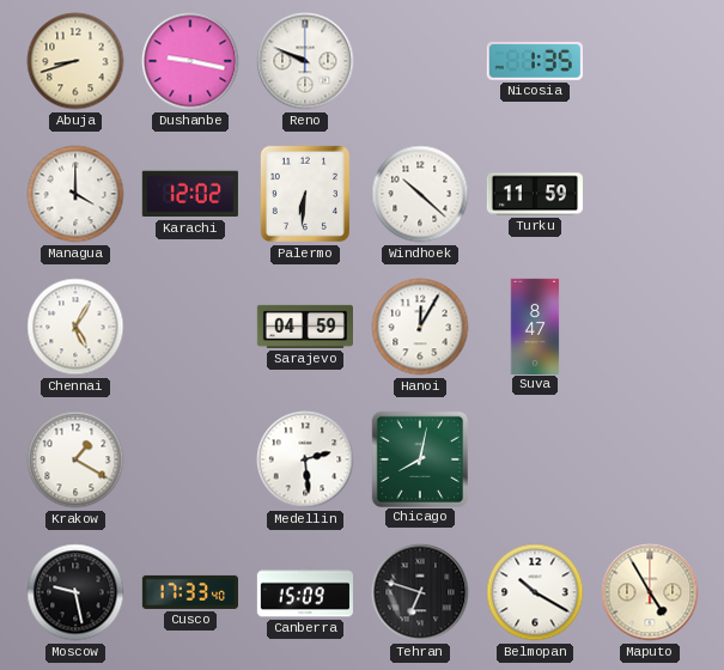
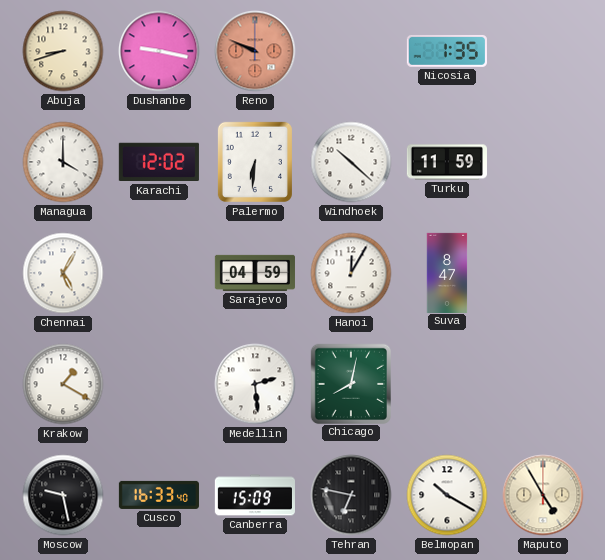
Reno dial: white -> salmon
Cusco: 17:33 -> 16:33
Tehran: 6:48 -> 6:47
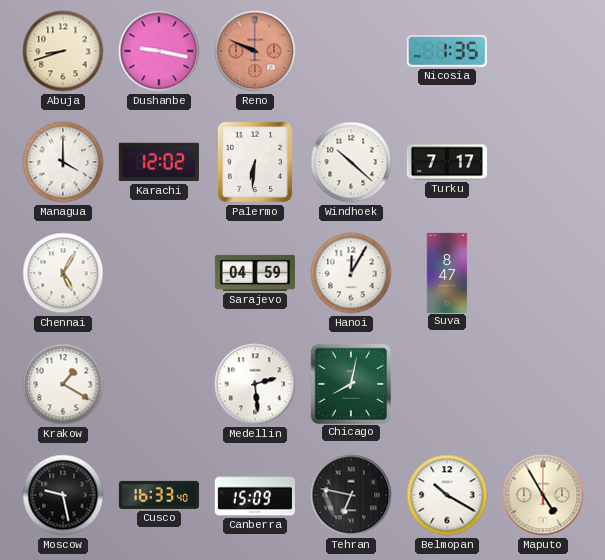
Turku: 11:59 -> 7:17
